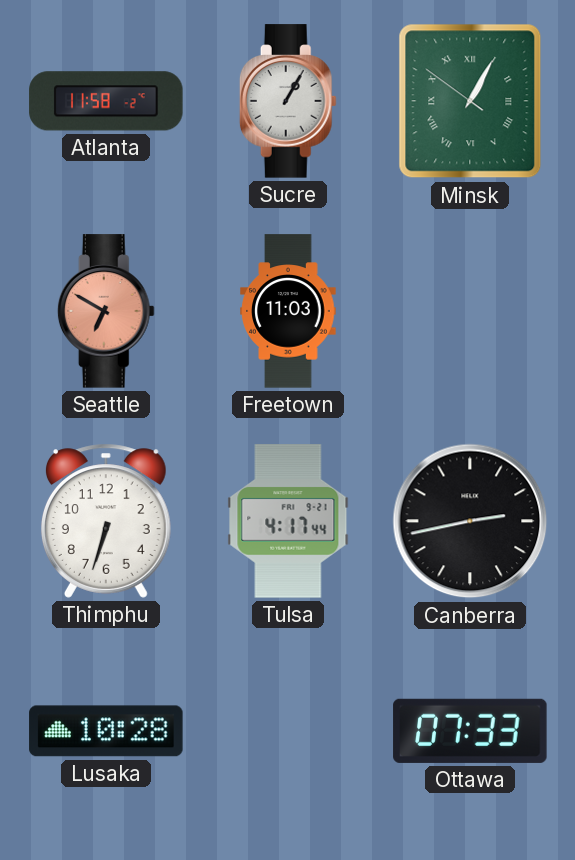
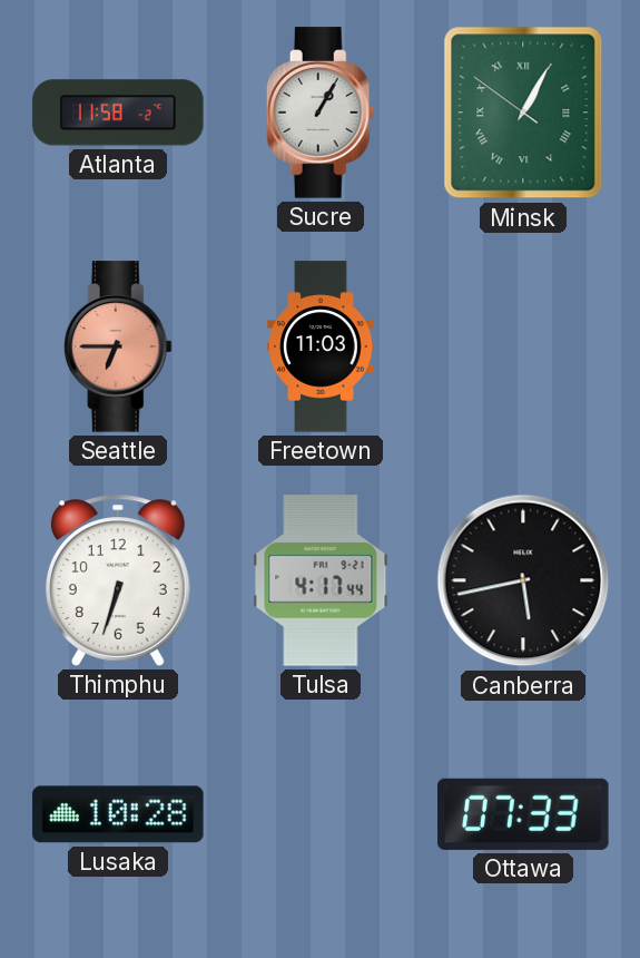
Seattle: 6:50 -> 6:45
Canberra: 2:43 -> 5:43
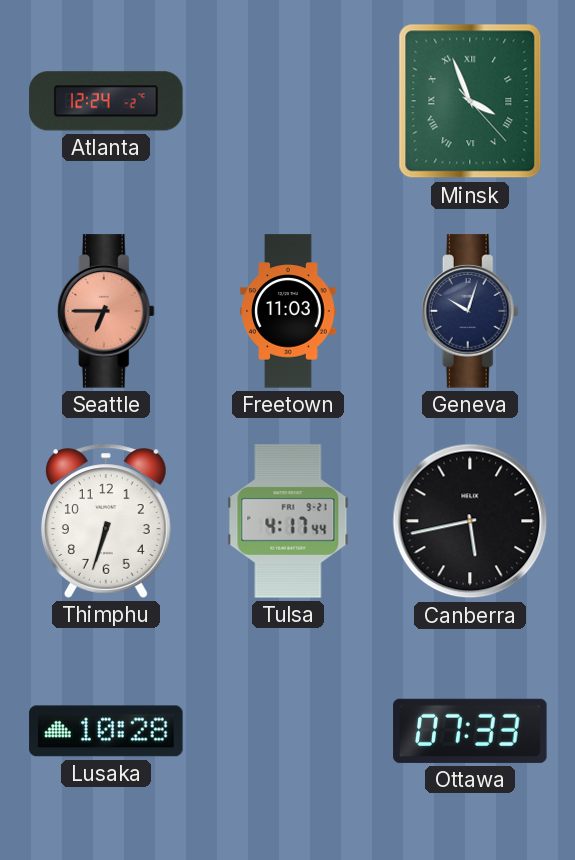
Atlanta: 11:58 -> 12:24
Sucre: 1:05 -> none
Minsk: 1:04 -> 3:56
Geneva: none -> 10:03
